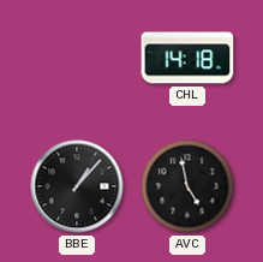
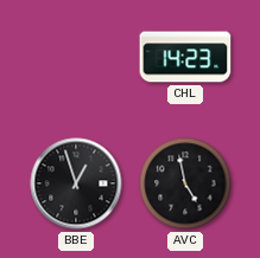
CHL: 14:18 -> 14:23
BBE: 1:07 -> 12:57
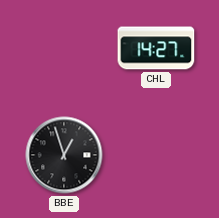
CHL: 14:23 -> 14:27
AVC: 4:58 -> none
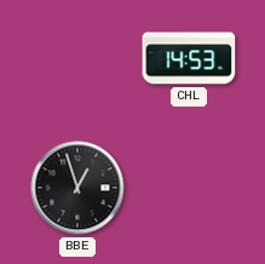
CHL: 14:27 -> 14:53
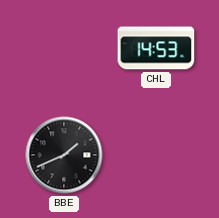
BBE: 12:57 -> 1:41
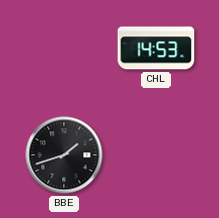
BBE: 1:41 -> 1:42
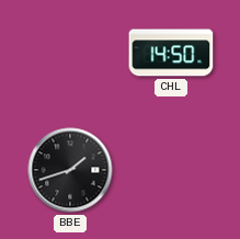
CHL: 14:53 -> 14:50
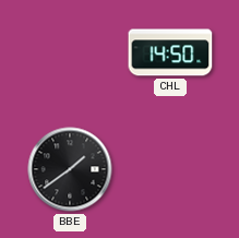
BBE: 1:42 -> 1:39
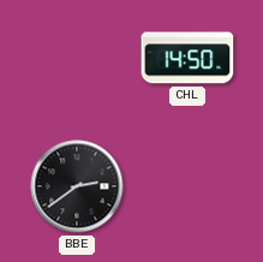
BBE: 1:39 -> 2:39
